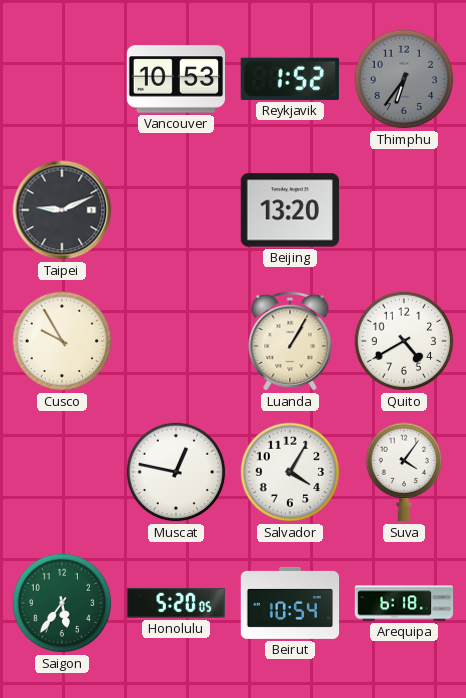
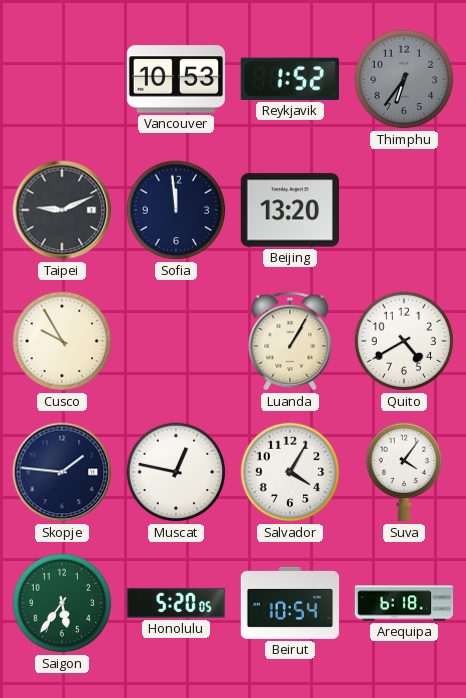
Sofia: none -> 11:59
Skopje: none -> 1:46
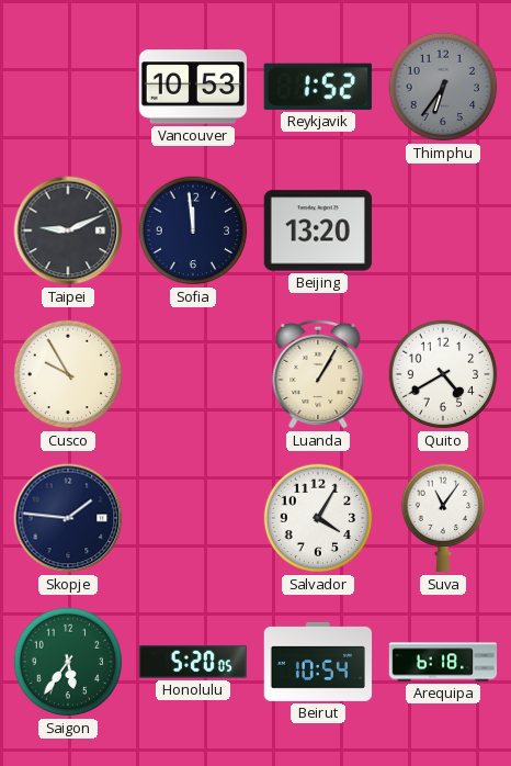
Muscat: 12:47 -> none
Suva: 4:06 -> 11:06
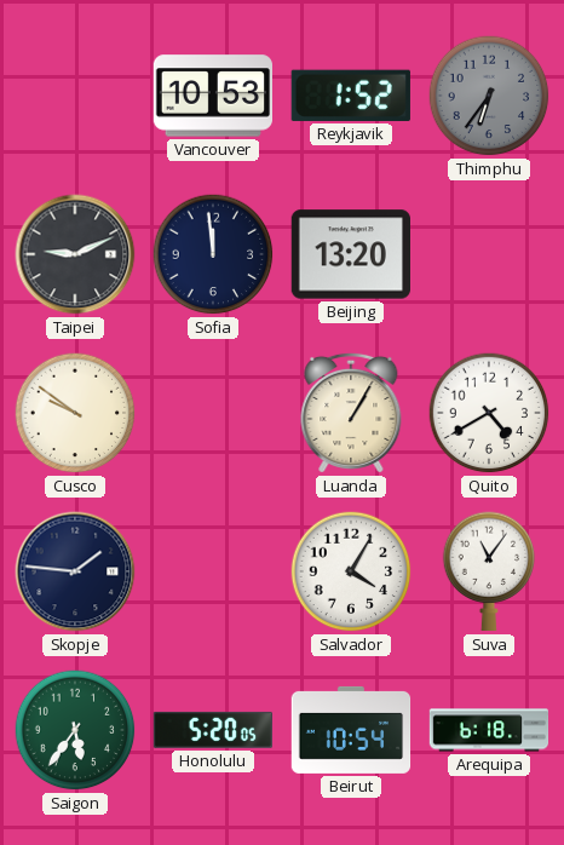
Cusco: 9:55 -> 9:51
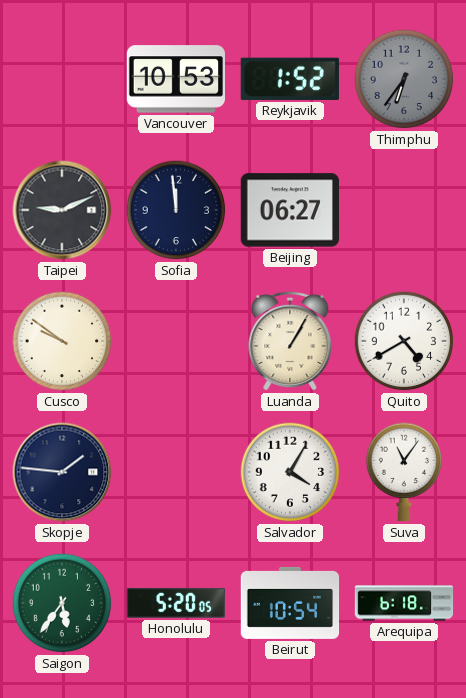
Beijing: 13:20 -> 06:27
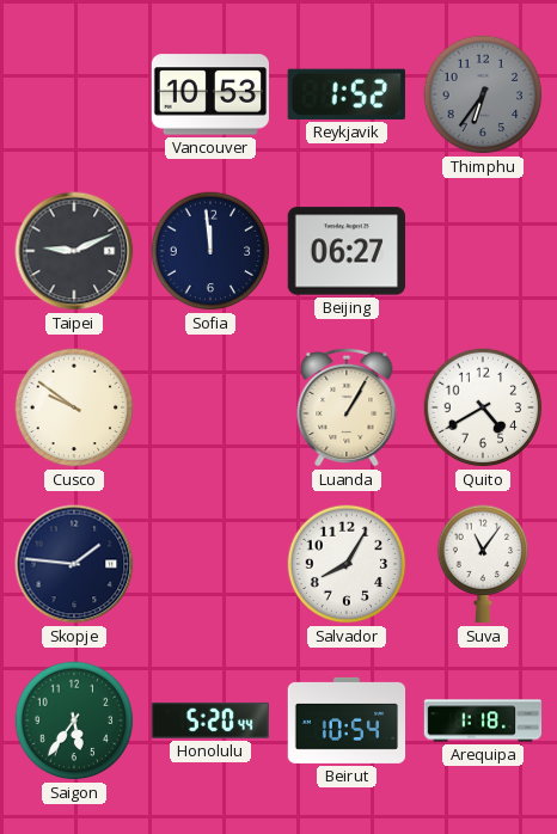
Salvador: 4:05 -> 8:05
Honolulu: 5:20:05 -> 5:20:44
Arequipa: 6:18 -> 1:18
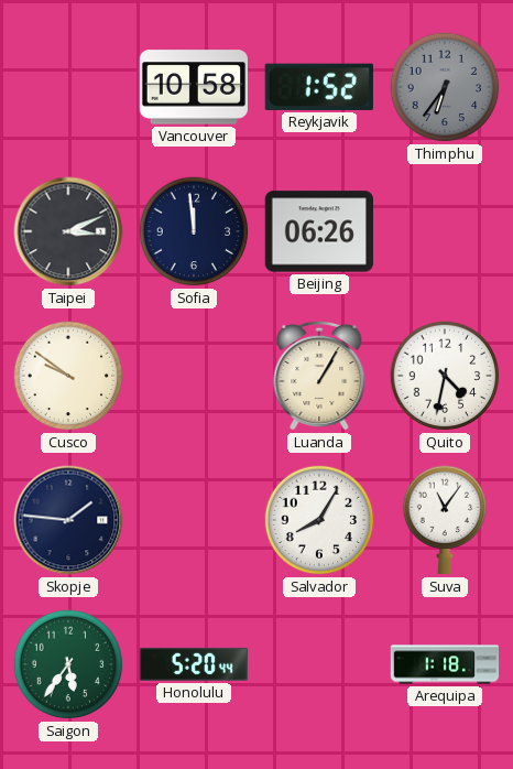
Vancouver: 10:53 -> 10:58
Taipei: 9:11 -> 3:11
Beijing: 06:27 -> 06:26
Quito: 4:40 -> 4:32
Beirut: 10:54 -> none
